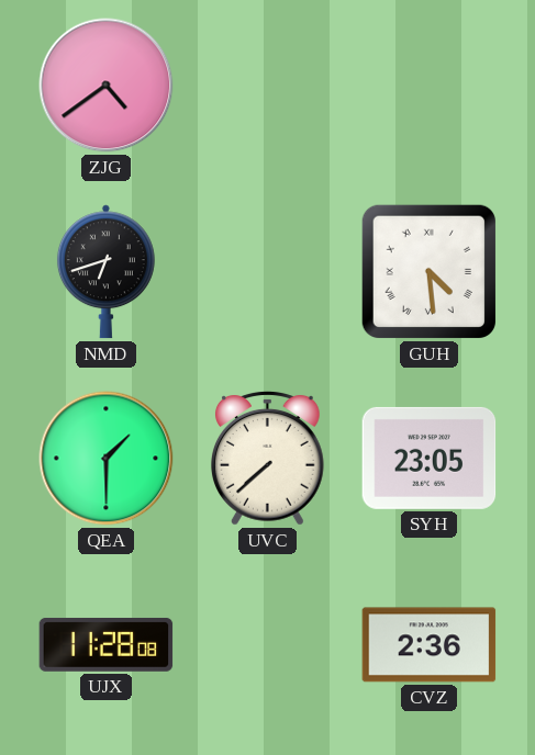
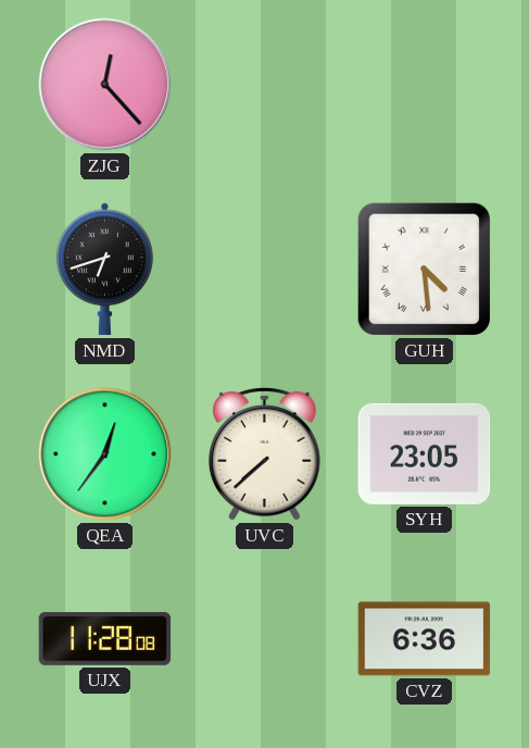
ZJG: 4:39 -> 12:23
QEA: 1:30 -> 12:36
CVZ: 2:36 -> 6:36
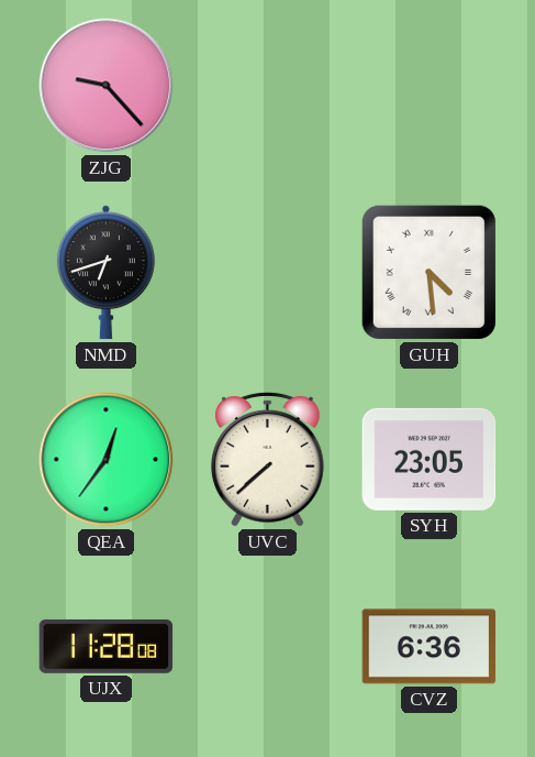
ZJG: 12:23 -> 9:23
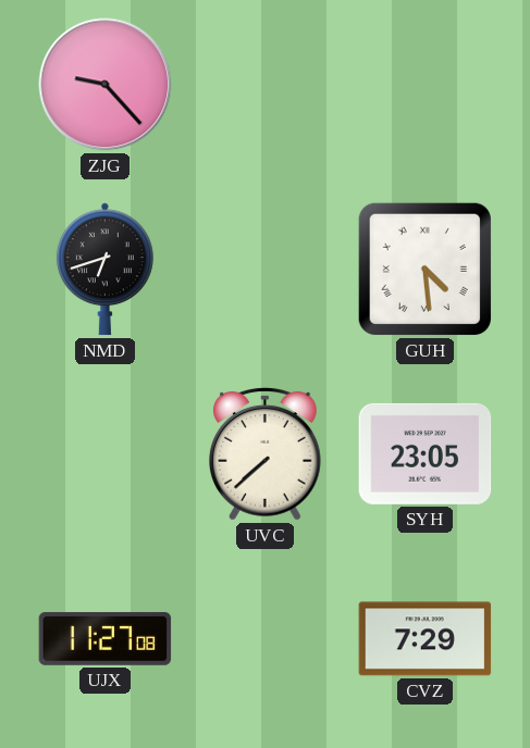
QEA: 12:36 -> none
UJX: 11:28 -> 11:27
CVZ: 6:36 -> 7:29
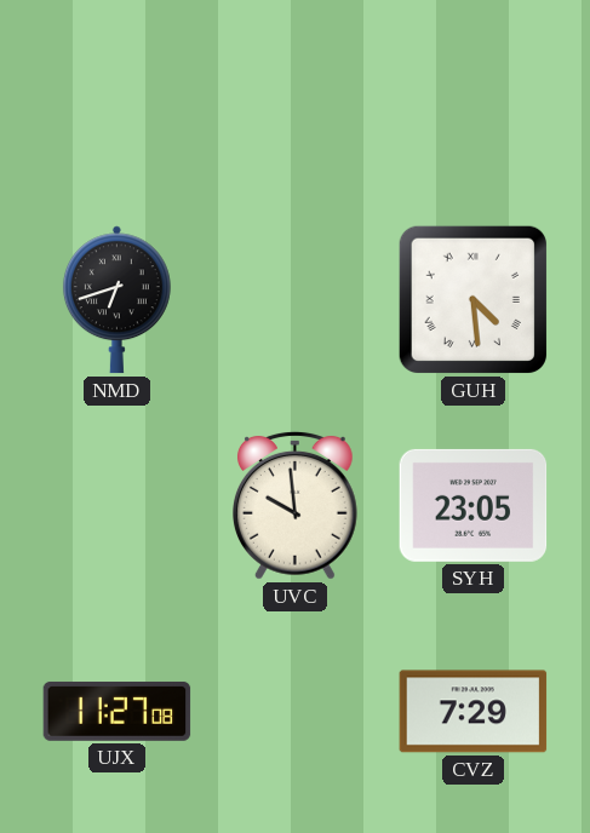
ZJG: 9:23 -> none
UVC: 7:38 -> 9:59
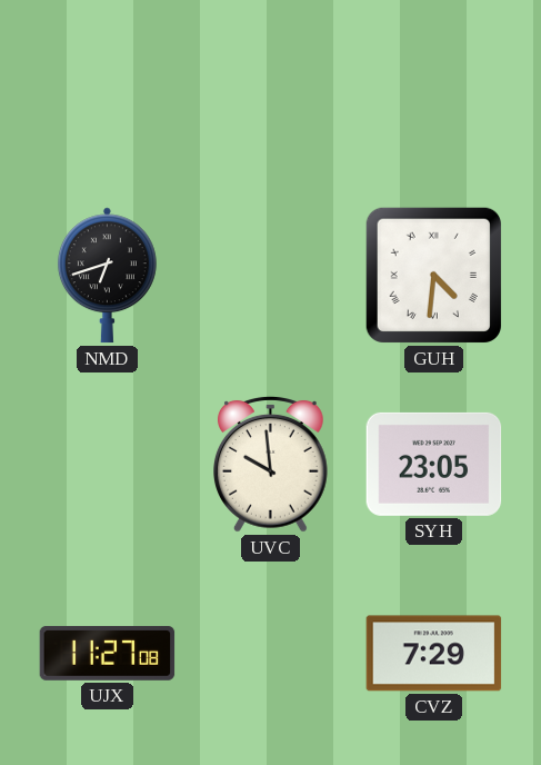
GUH: 4:29 -> 4:31
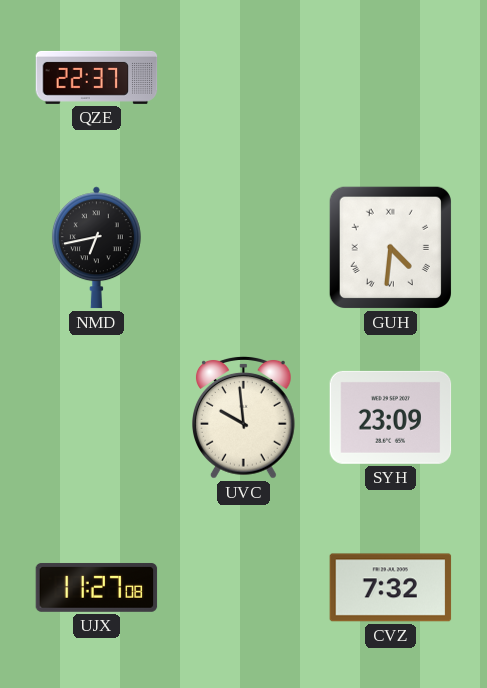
QZE: none -> 22:37
NMD: 6:42 -> 6:43
SYH: 23:05 -> 23:09
CVZ: 7:29 -> 7:32
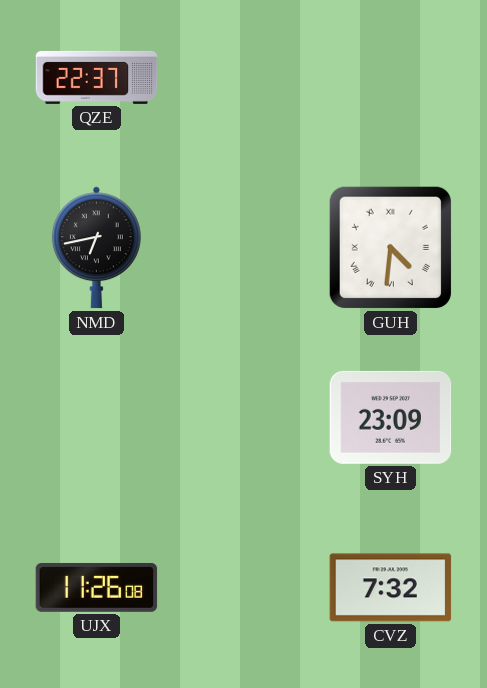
UVC: 9:59 -> none
UJX: 11:27 -> 11:26
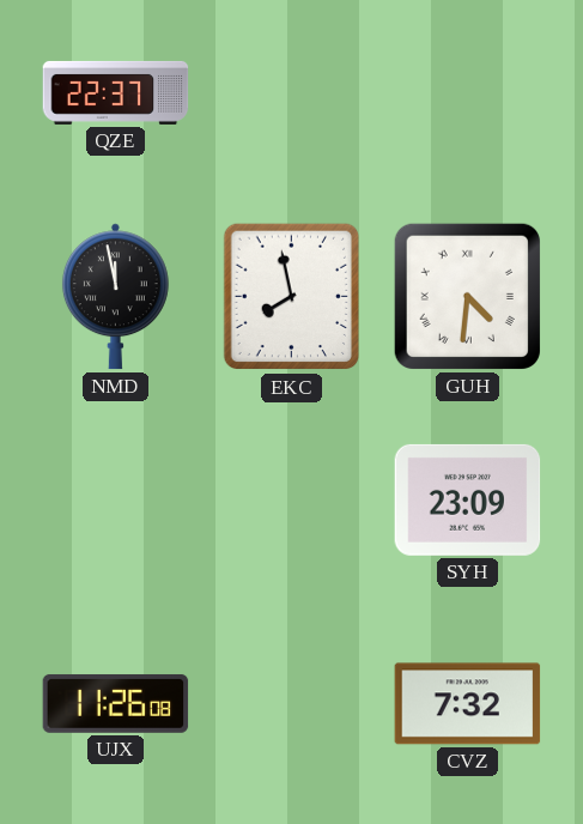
NMD: 6:43 -> 11:58
EKC: none -> 7:58
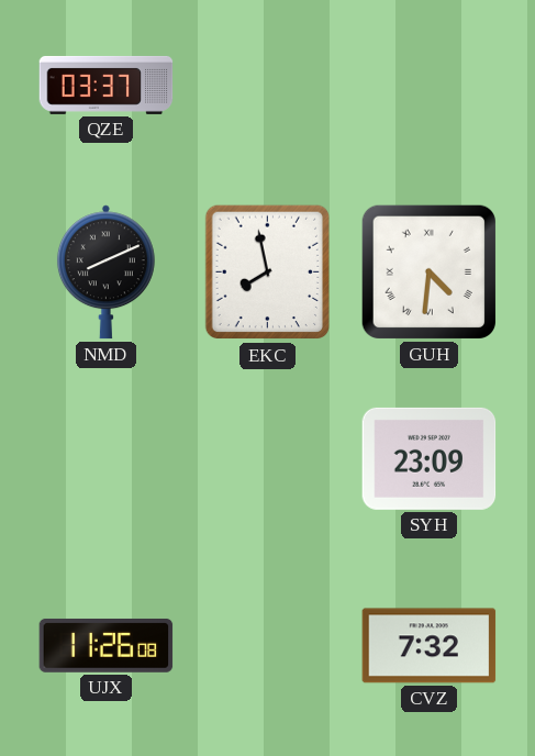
QZE: 22:37 -> 03:37
NMD: 11:58 -> 8:11
